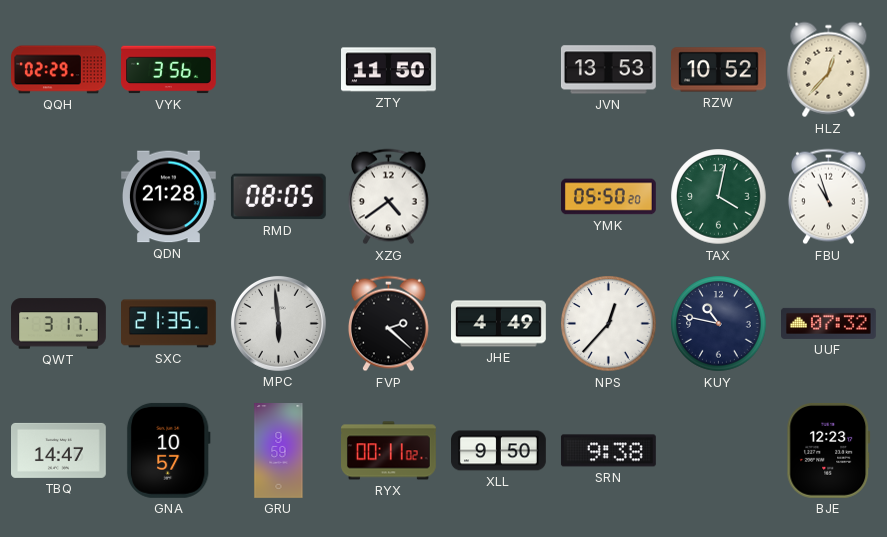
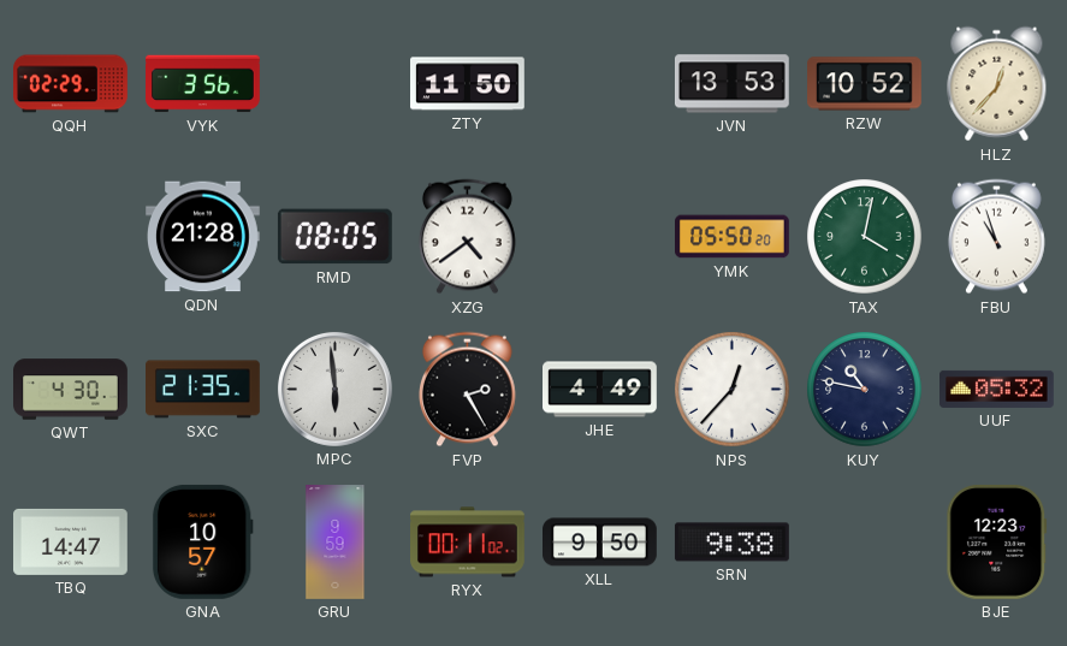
QWT: 3:17 -> 4:30
FVP: 2:22 -> 2:25
UUF: 07:32 -> 05:32
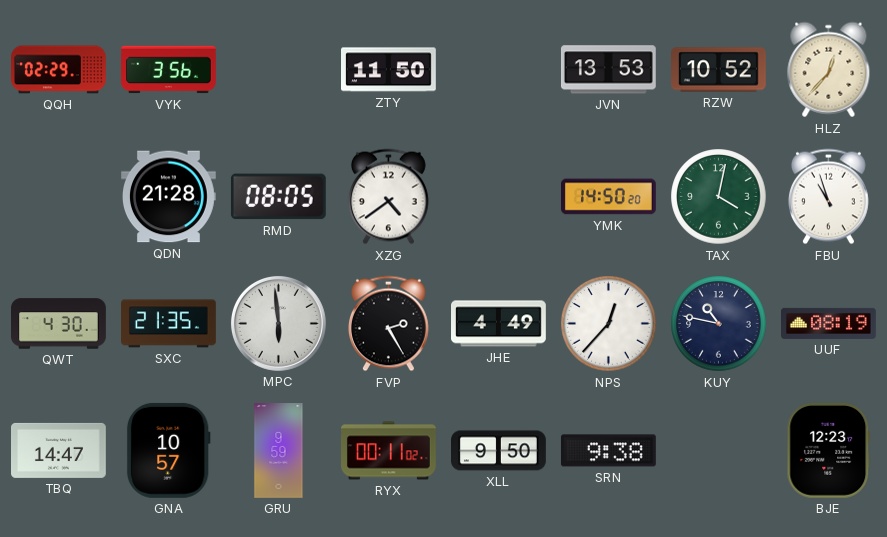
YMK: 05:50 -> 14:50
UUF: 05:32 -> 08:19
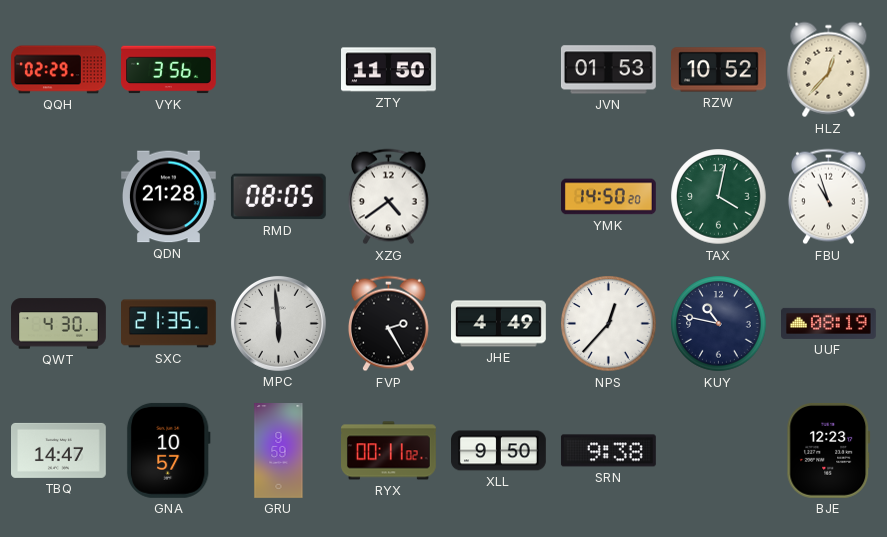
JVN: 13:53 -> 01:53
